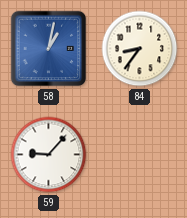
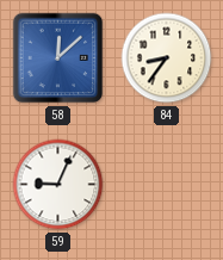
58: 1:02 -> 12:08
59: 9:07 -> 9:04
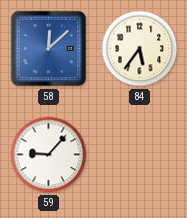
84: 8:36 -> 5:36
59: 9:04 -> 9:07
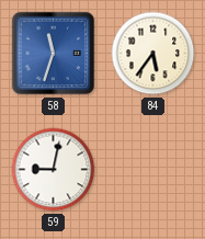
58: 12:08 -> 11:33
59: 9:07 -> 9:02
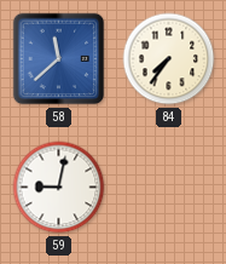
58: 11:33 -> 11:38
84: 5:36 -> 7:36
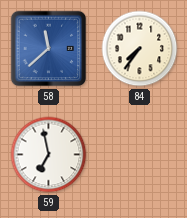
59: 9:02 -> 6:58
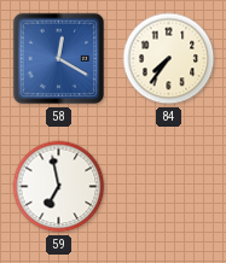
58: 11:38 -> 12:20
